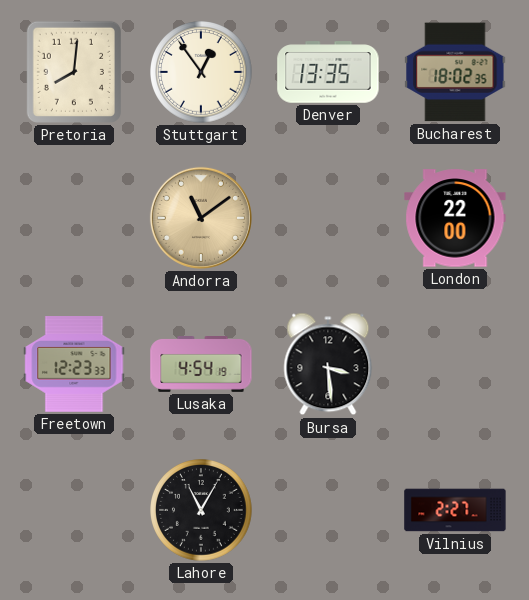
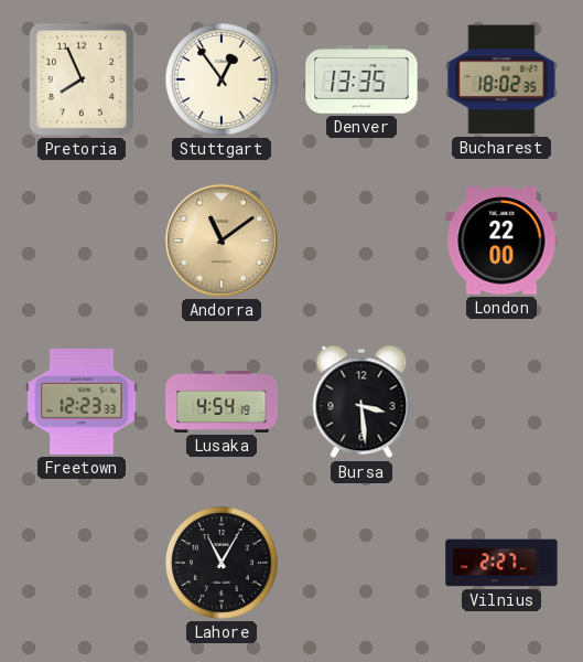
Pretoria: 8:01 -> 7:56
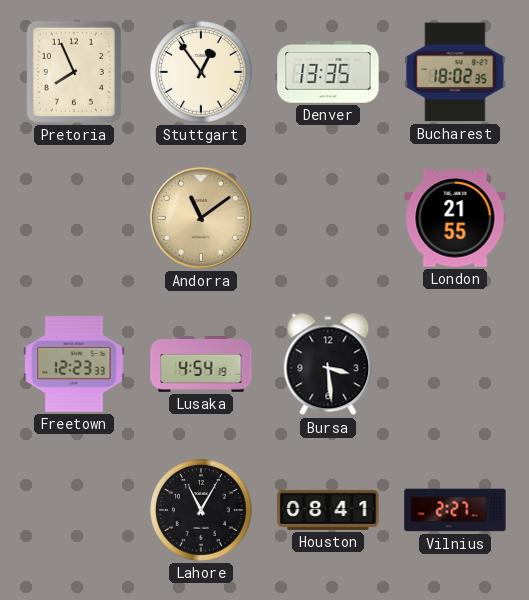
London: 22:00 -> 21:55
Houston: none -> 08:41
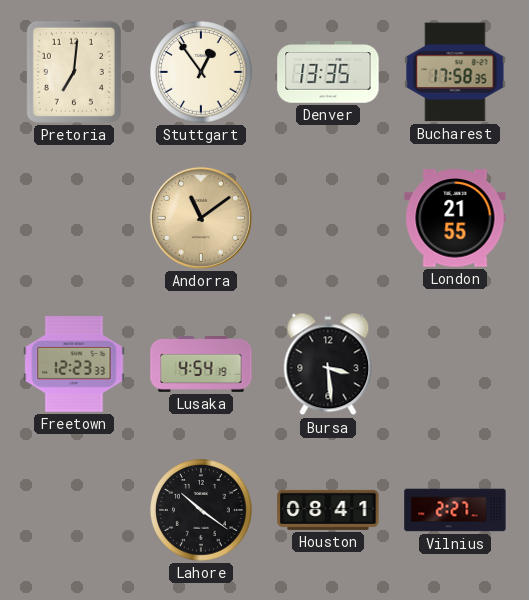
Pretoria: 7:56 -> 7:01
Bucharest: 18:02 -> 17:58
Lahore: 11:05 -> 10:21
